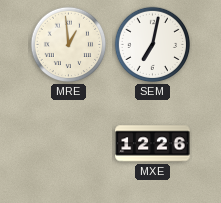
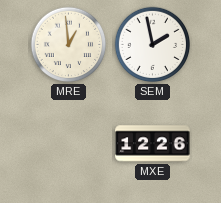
SEM: 7:02 -> 1:58
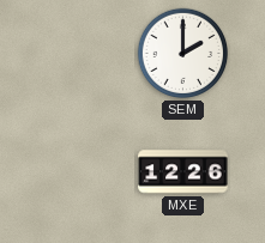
MRE: 12:59 -> none
SEM: 1:58 -> 2:00
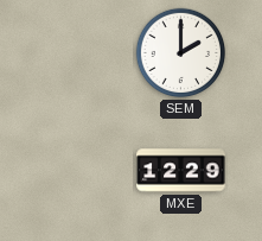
MXE: 12:26 -> 12:29
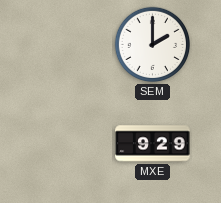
MXE: 12:29 -> 9:29
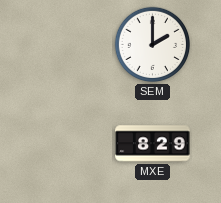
MXE: 9:29 -> 8:29
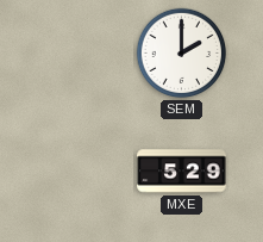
MXE: 8:29 -> 5:29
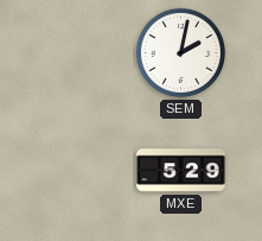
SEM: 2:00 -> 2:02
